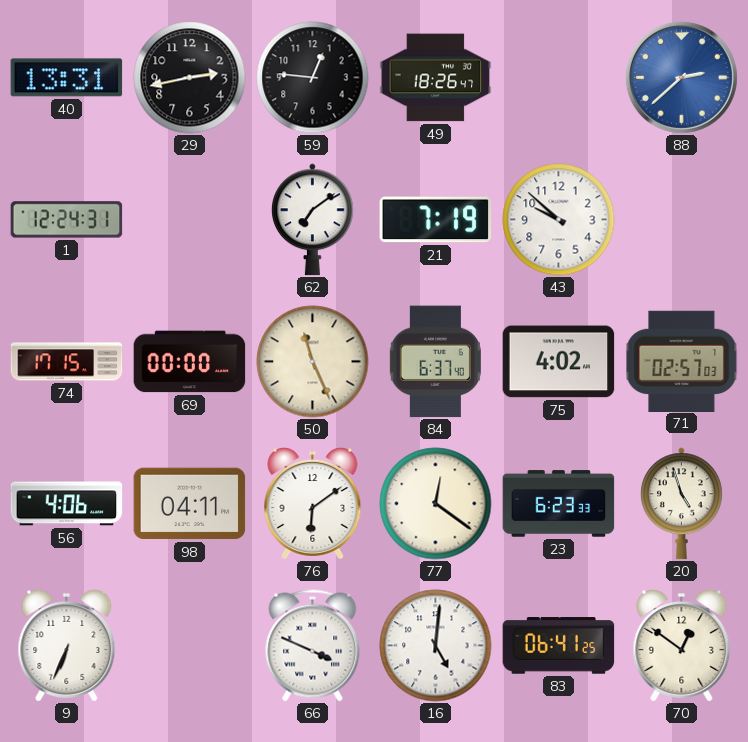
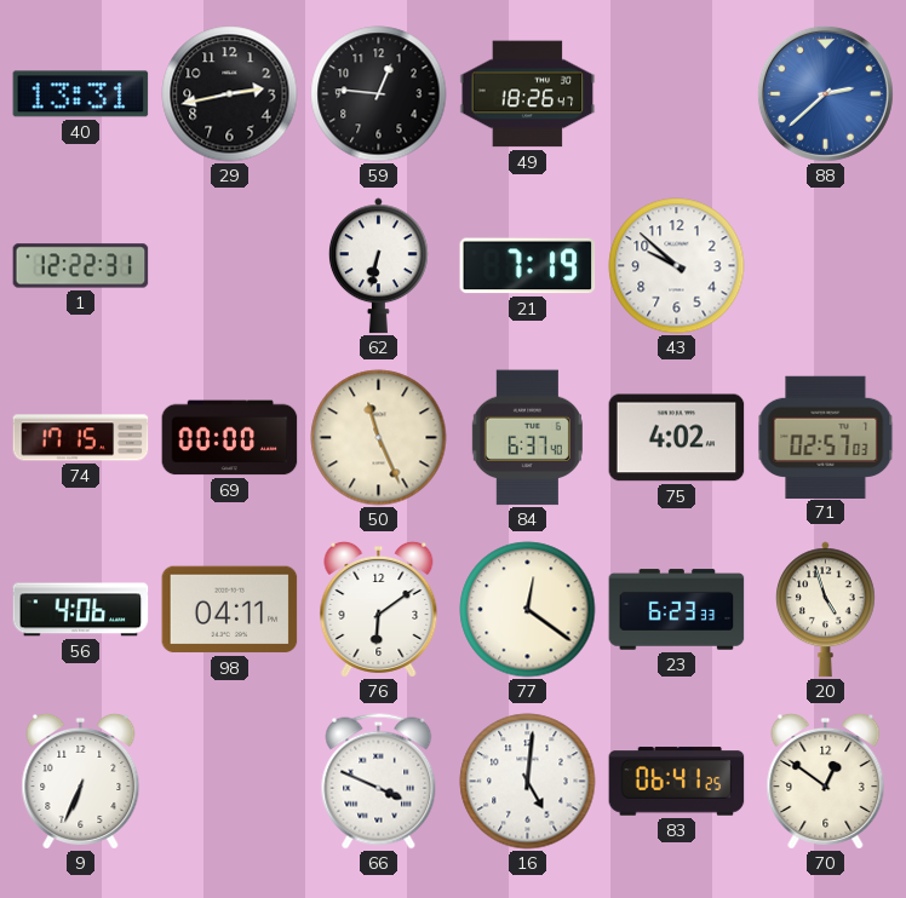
1: 12:24 -> 12:22
62: 7:09 -> 6:32
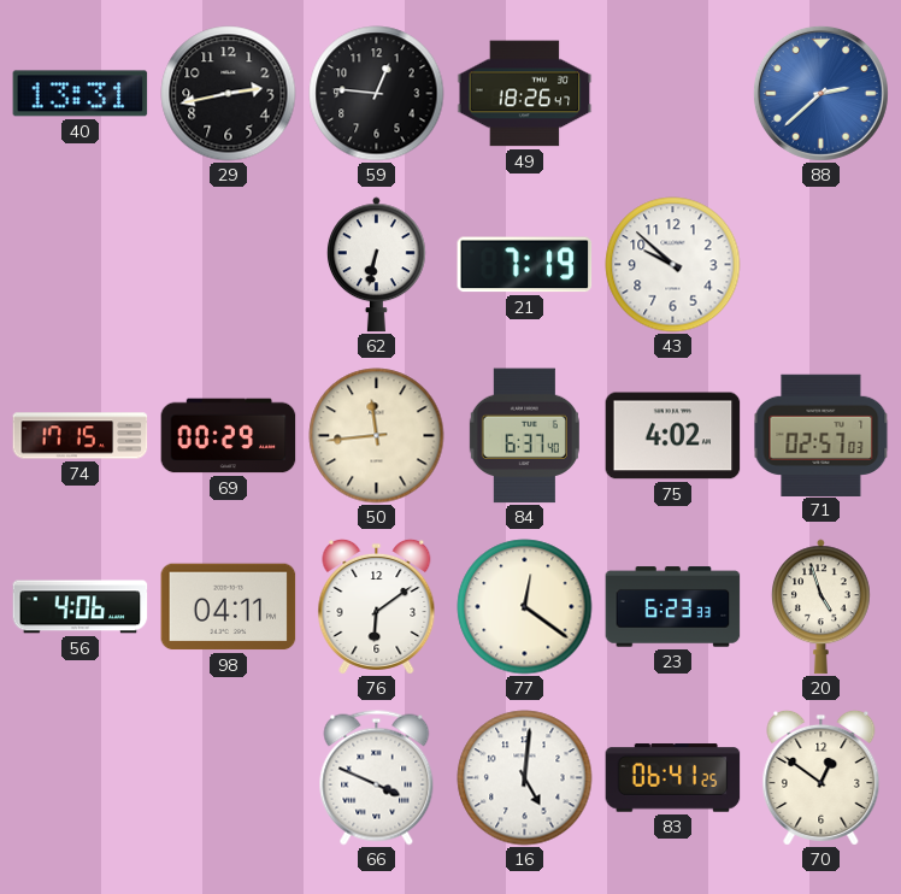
1: 12:22 -> none
69: 00:00 -> 00:29
50: 11:26 -> 11:44
9: 6:34 -> none
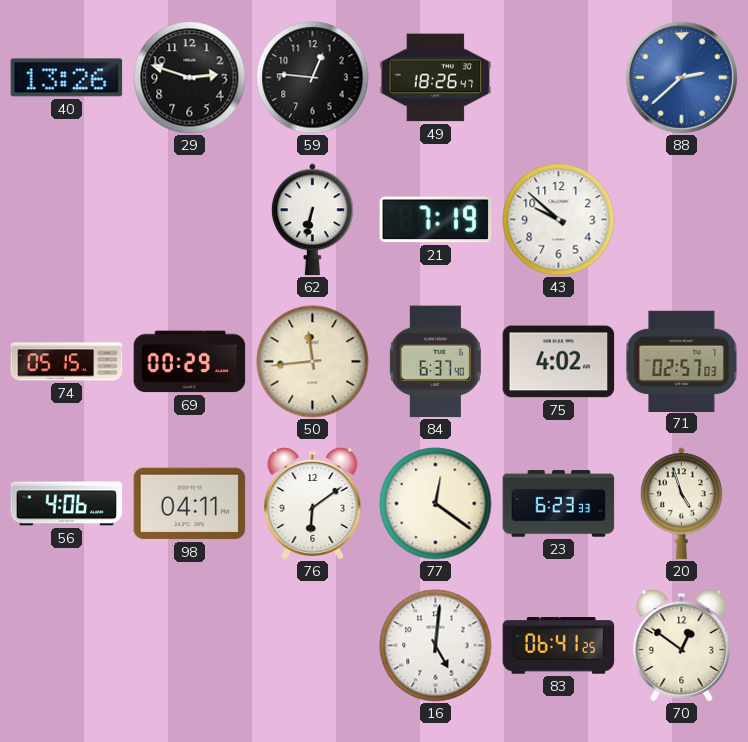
40: 13:31 -> 13:26
29: 2:43 -> 2:48
74: 17:15 -> 05:15
66: 3:49 -> none
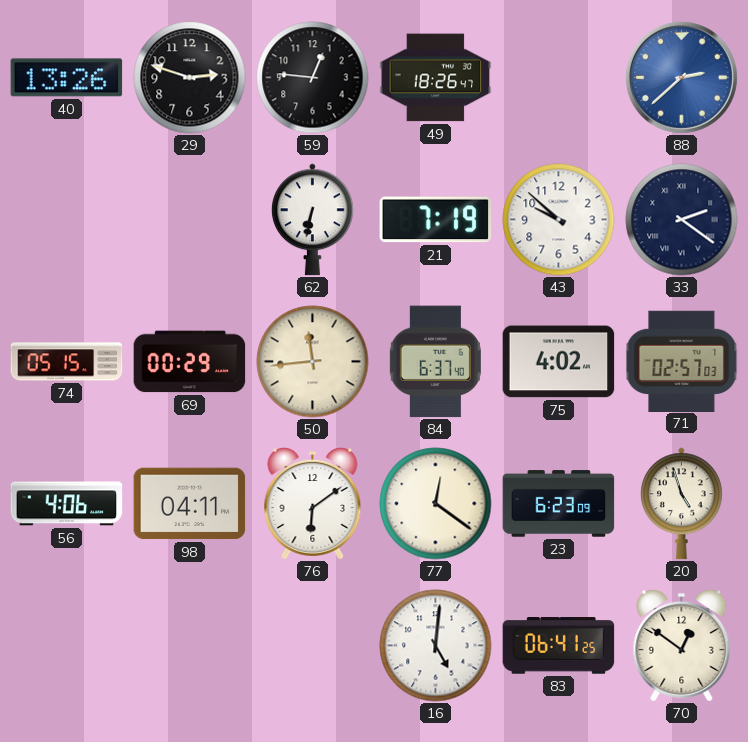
33: none -> 2:21
23: 6:23:33 -> 6:23:09
